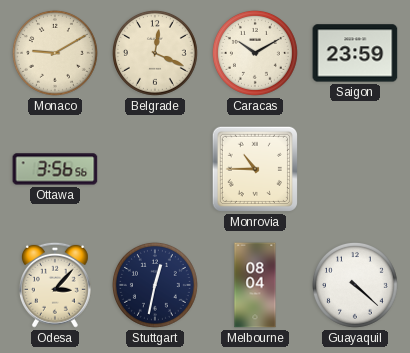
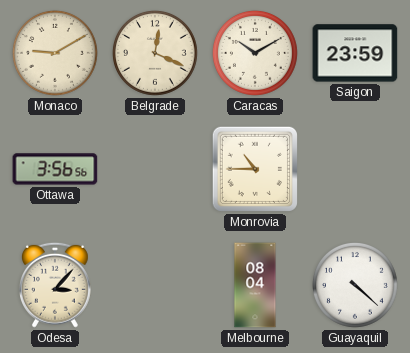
Stuttgart: 12:32 -> none
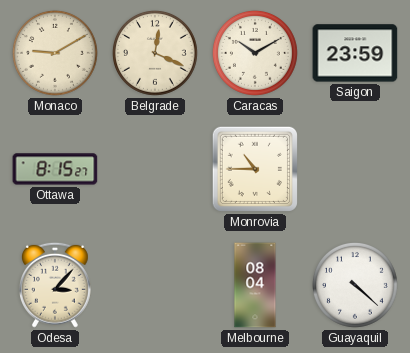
Ottawa: 3:56 -> 8:15
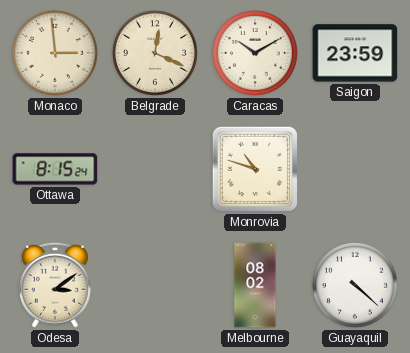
Monaco: 9:10 -> 2:59
Ottawa: 8:15:27 -> 8:15:24
Monrovia: 10:45 -> 10:48
Odesa: 3:07 -> 3:09
Melbourne: 08:04 -> 08:02
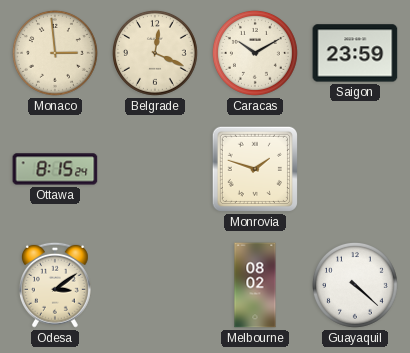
Monrovia: 10:48 -> 1:48
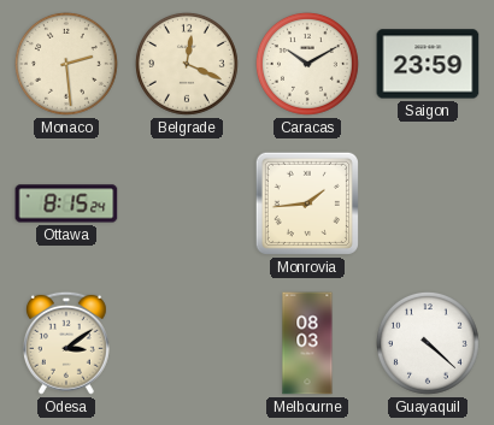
Monaco: 2:59 -> 2:29
Monrovia: 1:48 -> 1:44
Melbourne: 08:02 -> 08:03
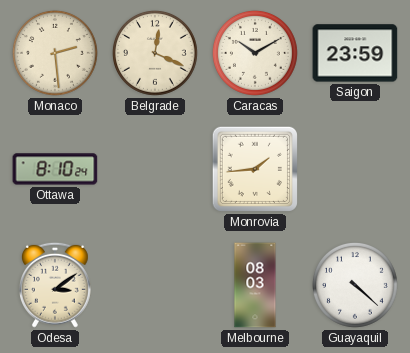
Ottawa: 8:15 -> 8:10
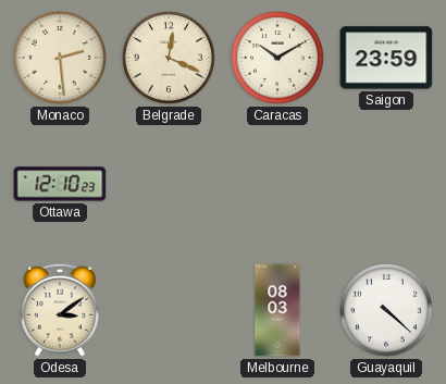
Ottawa: 8:10 -> 12:10
Monrovia: 1:44 -> none
